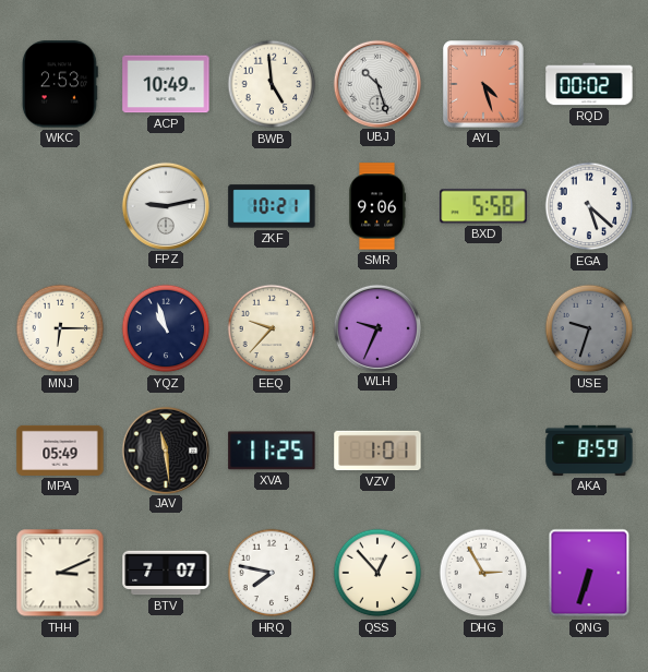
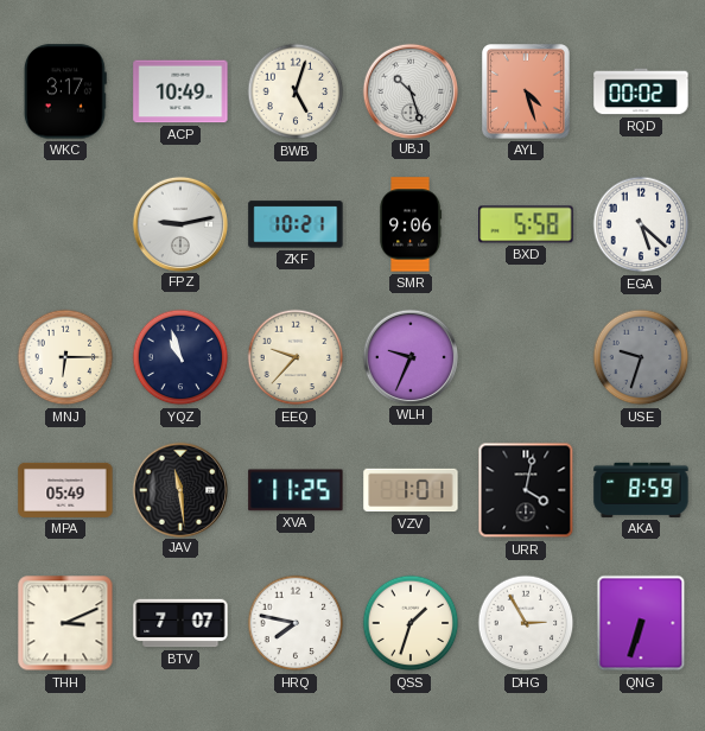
WKC: 2:53 -> 3:17
BWB: 4:59 -> 5:03
URR: none -> 4:02
QSS: 12:53 -> 1:33
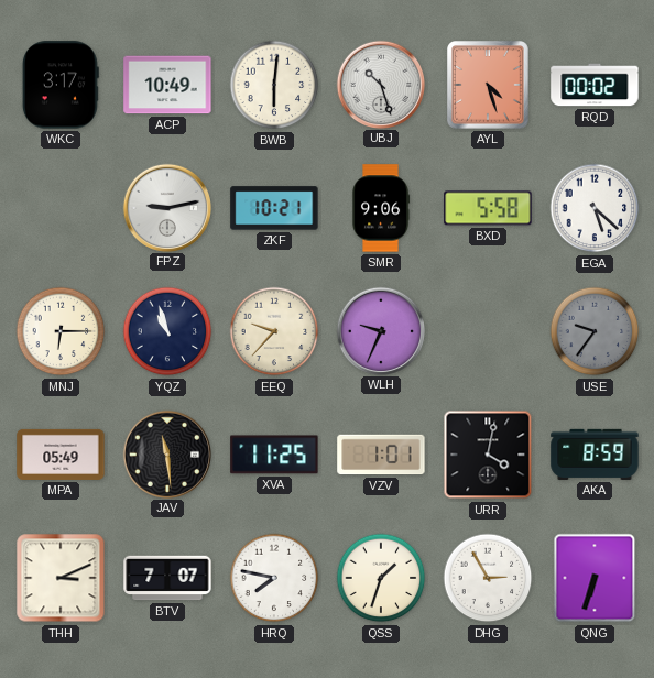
BWB: 5:03 -> 6:01
USE: 9:33 -> 9:36
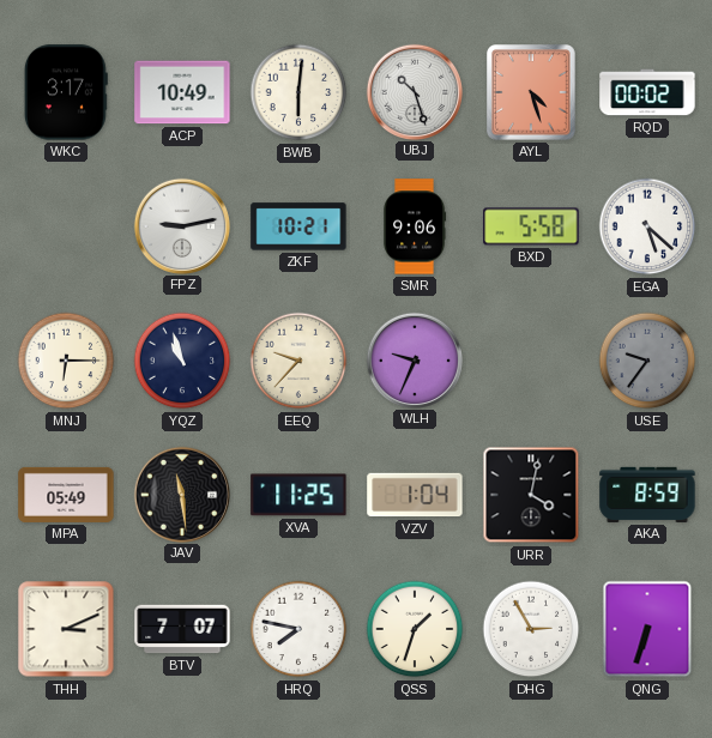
VZV: 1:01 -> 1:04
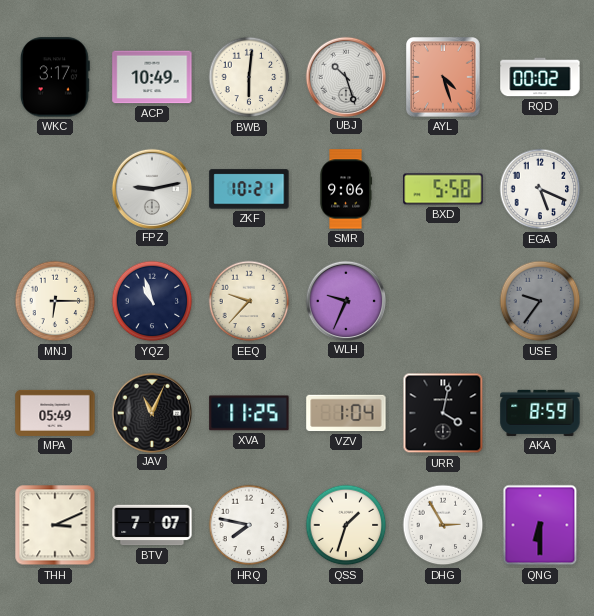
EGA: 5:22 -> 5:19
JAV: 11:29 -> 11:04
QNG: 6:33 -> 6:30
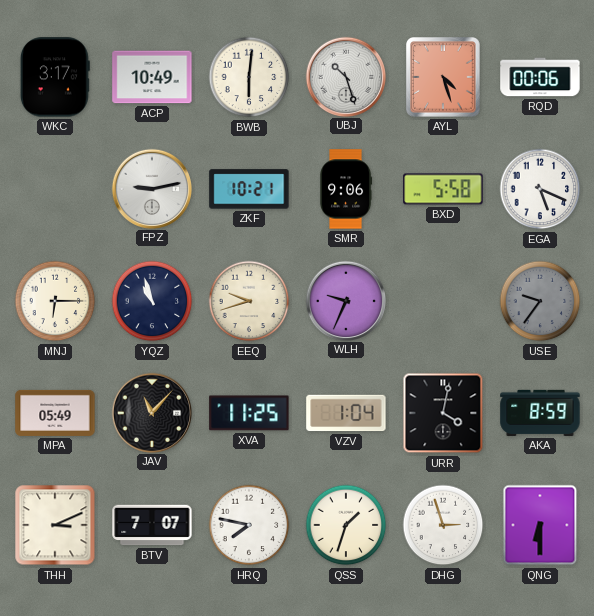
RQD: 00:02 -> 00:06
EEQ: 9:37 -> 9:42
JAV: 11:04 -> 11:07
DHG: 2:55 -> 2:57
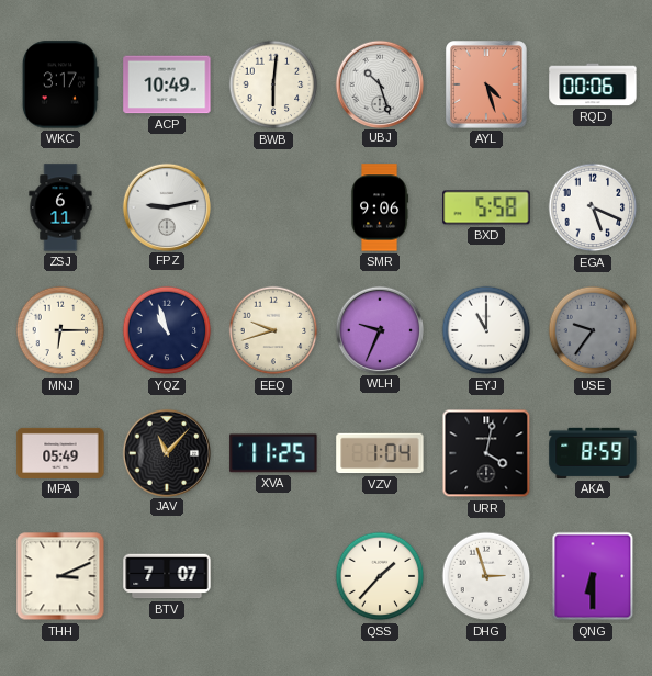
ZSJ: none -> 6:11
ZKF: 10:21 -> none
EYJ: none -> 11:00
HRQ: 7:47 -> none
QSS: 1:33 -> 1:37
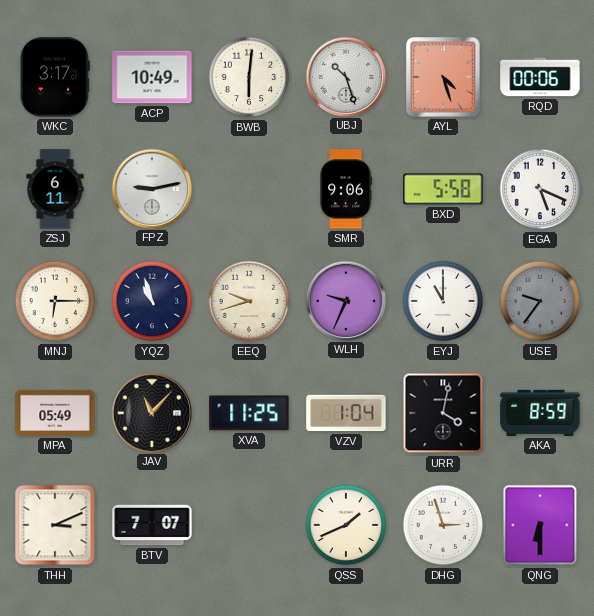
QSS: 1:37 -> 1:41
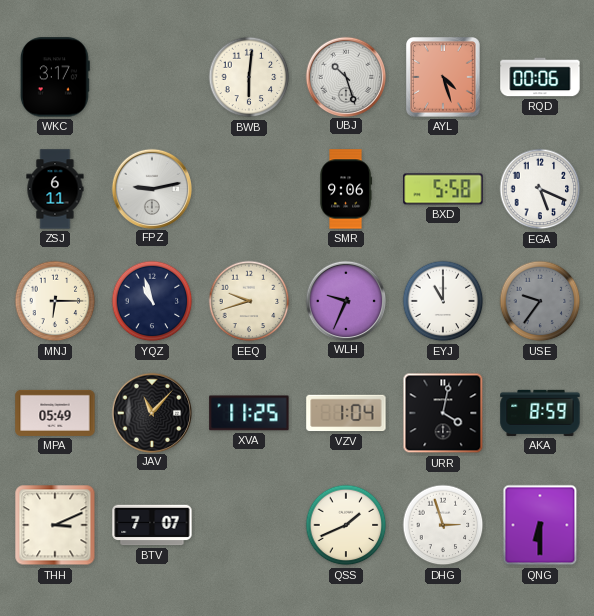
ACP: 10:49 -> none
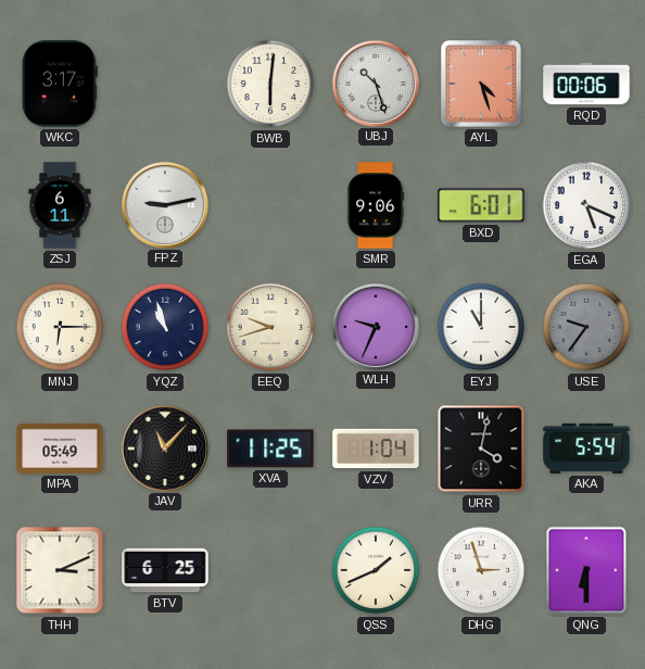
BXD: 5:58 -> 6:01
AKA: 8:59 -> 5:54
BTV: 7:07 -> 6:25
